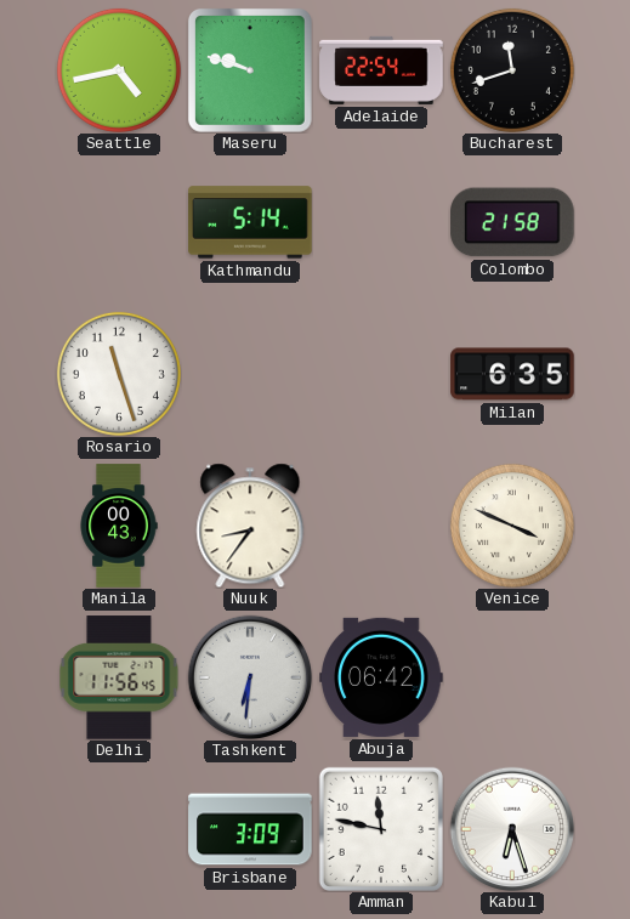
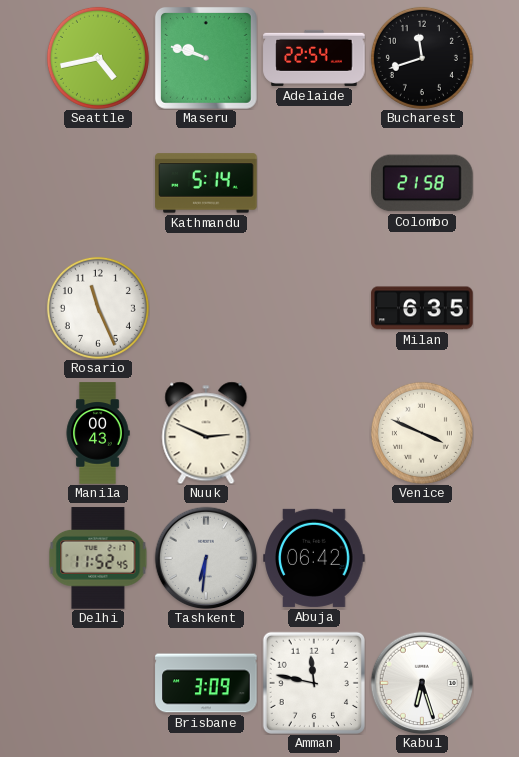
Rosario: 11:27 -> 11:26
Nuuk: 8:36 -> 2:49
Delhi: 11:56 -> 11:52
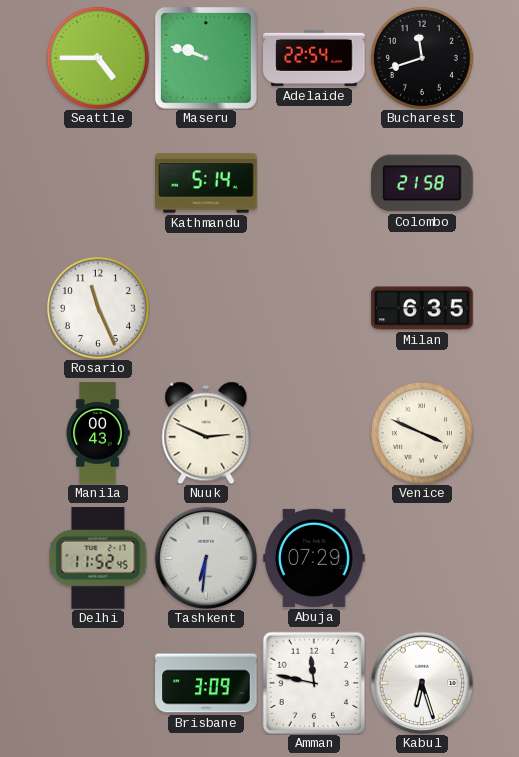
Seattle: 4:43 -> 4:45
Abuja: 06:42 -> 07:29
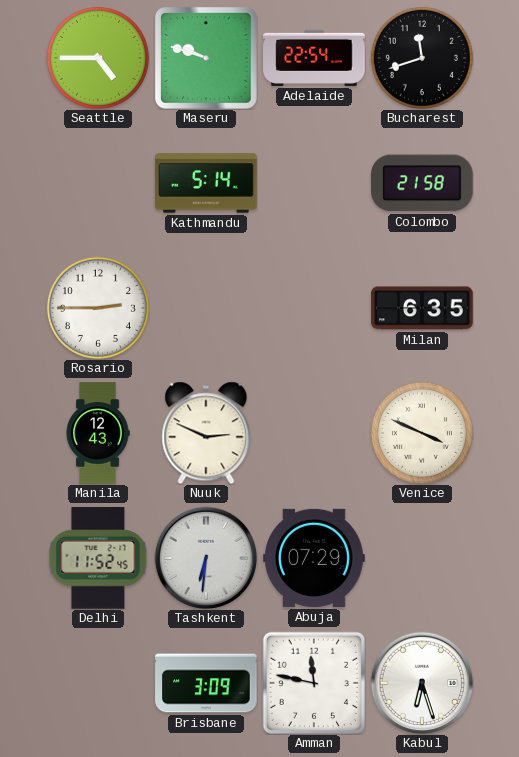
Rosario: 11:26 -> 2:45
Manila: 00:43 -> 12:43
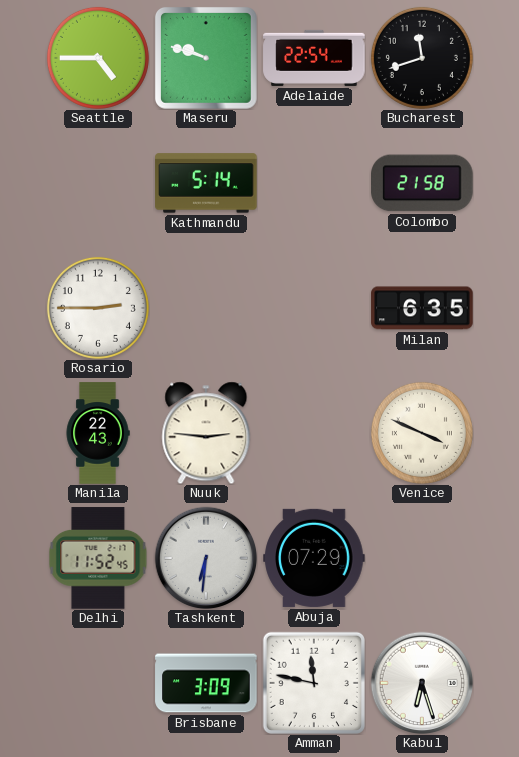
Manila: 12:43 -> 22:43
Nuuk: 2:49 -> 2:46
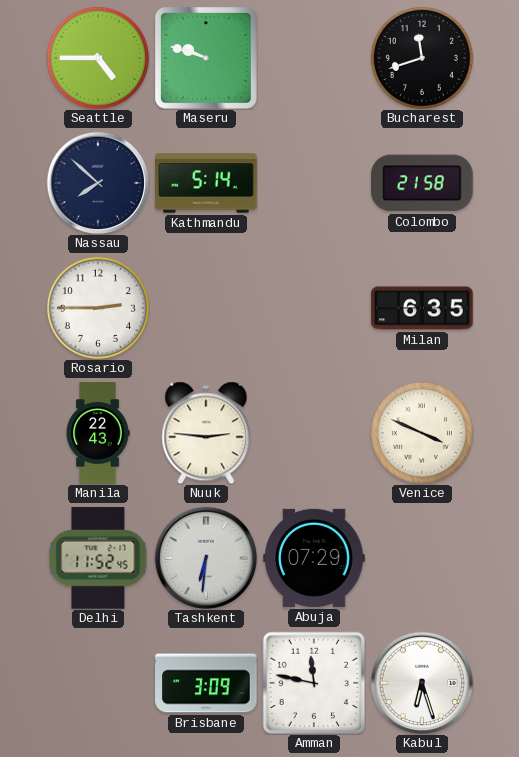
Adelaide: 22:54 -> none
Nassau: none -> 7:52
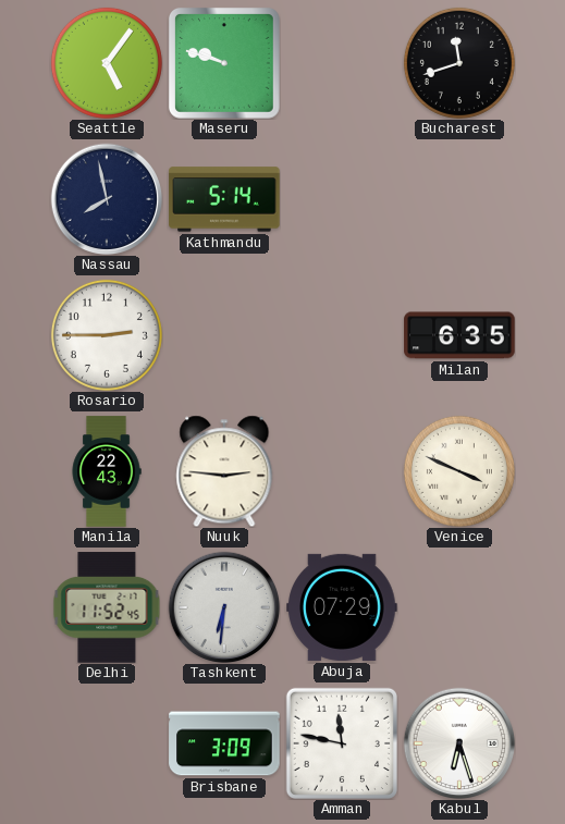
Seattle: 4:45 -> 5:06
Nassau: 7:52 -> 7:58
Colombo: 21:58 -> none
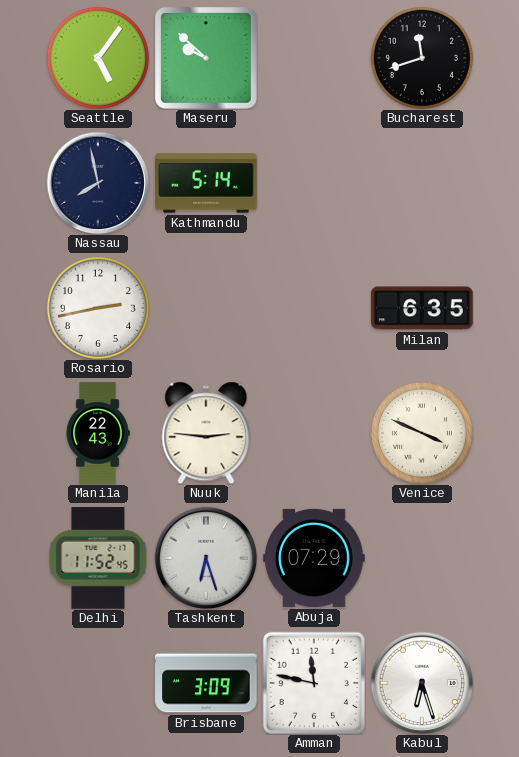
Maseru: 9:48 -> 9:52
Rosario: 2:45 -> 2:43
Tashkent: 6:31 -> 6:27
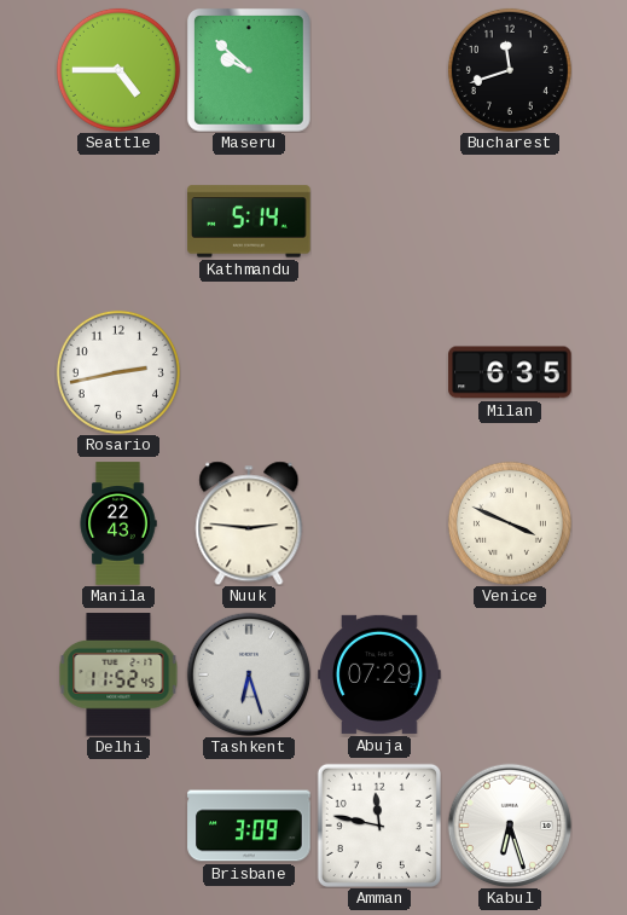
Seattle: 5:06 -> 4:45
Nassau: 7:58 -> none
